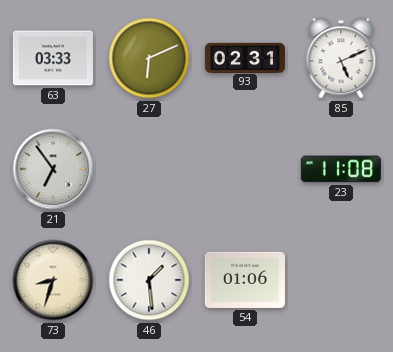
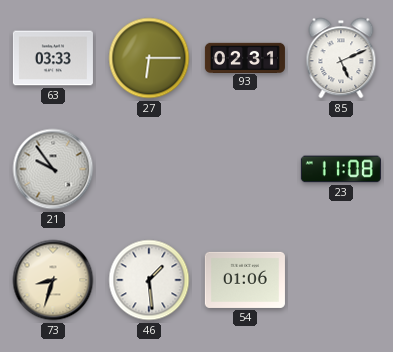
27: 6:11 -> 6:15
21: 6:54 -> 9:54
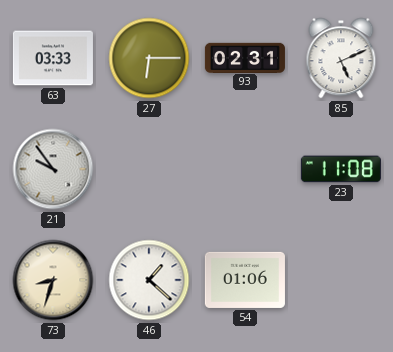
46: 1:29 -> 1:22
